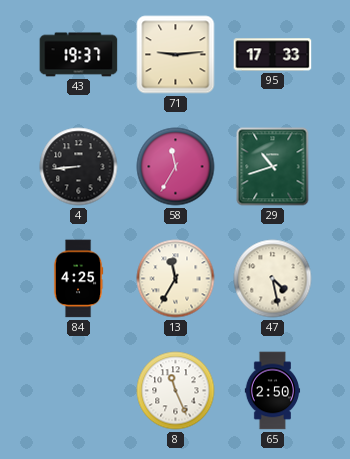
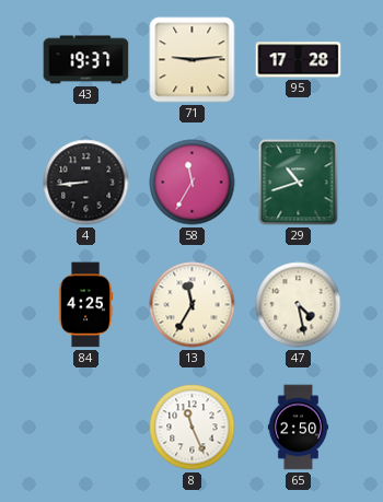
95: 17:33 -> 17:28
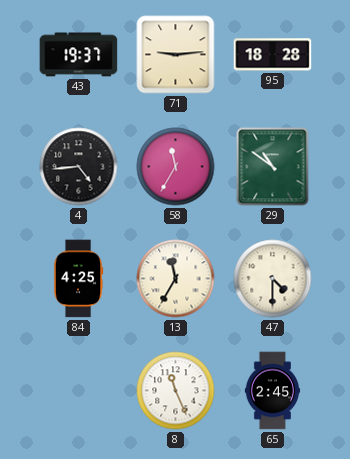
95: 17:28 -> 18:28
4: 8:44 -> 4:44
29: 10:42 -> 10:51
47: 4:28 -> 4:30
65: 2:50 -> 2:45
